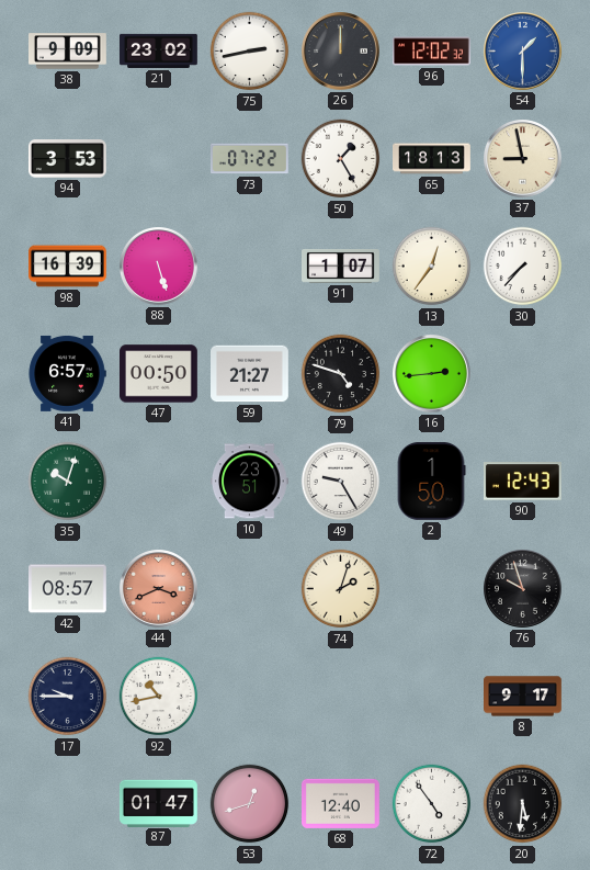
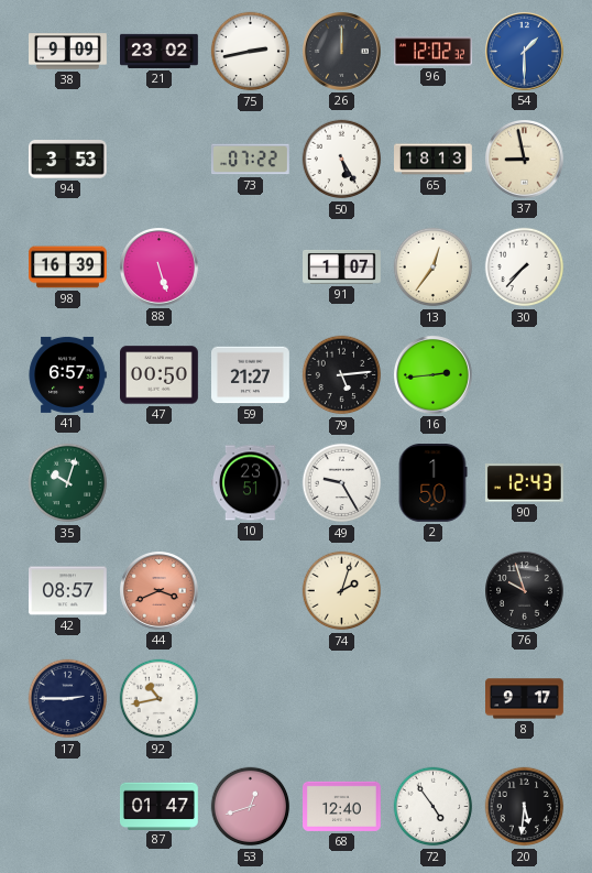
50: 1:25 -> 5:25
79: 4:48 -> 5:14
17: 9:45 -> 2:45
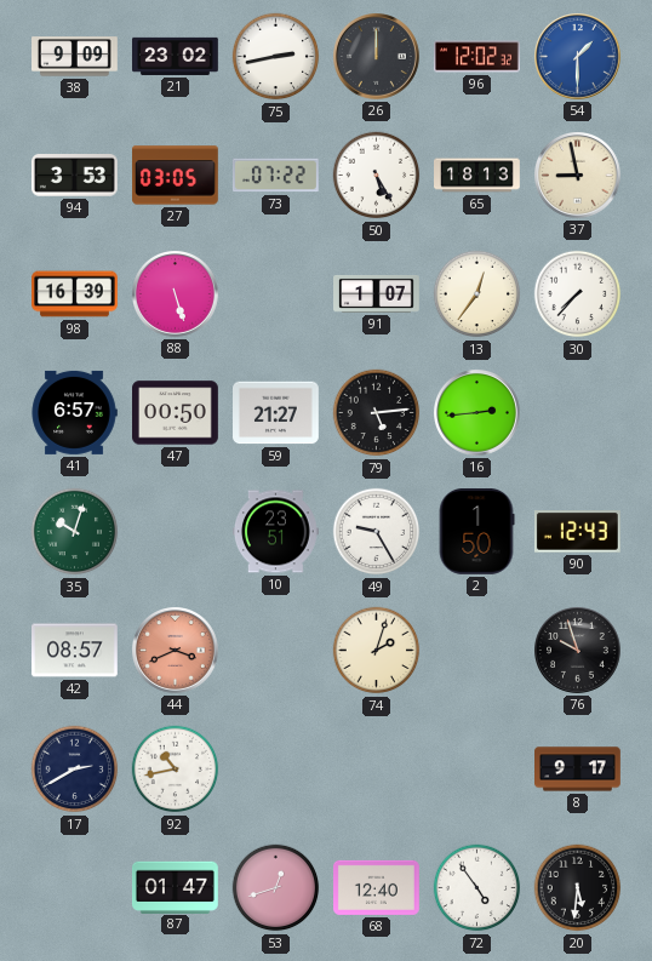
27: none -> 03:05
17: 2:45 -> 2:40
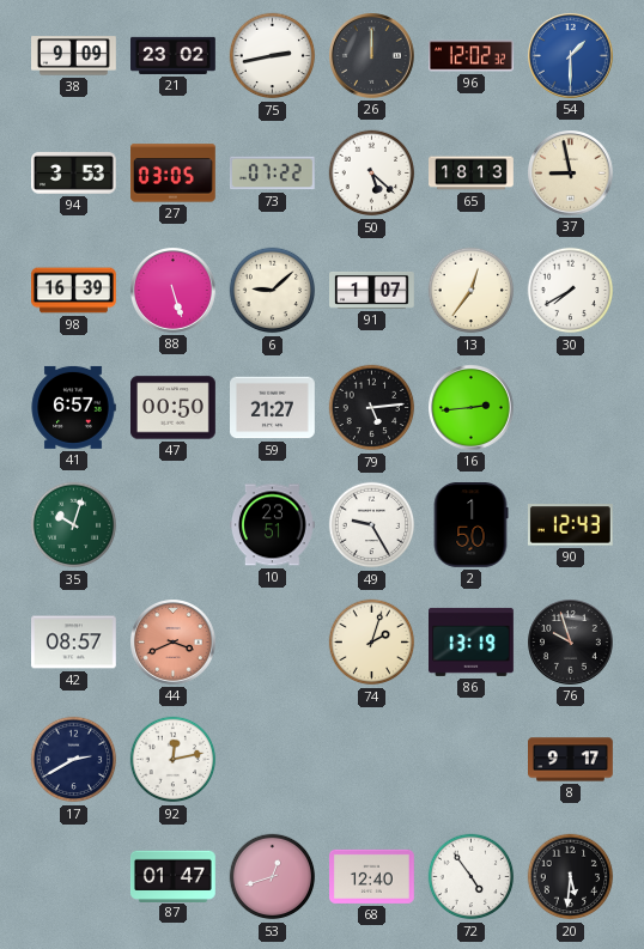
50: 5:25 -> 5:22
6: none -> 9:08
30: 7:37 -> 7:40
86: none -> 13:19
92: 10:43 -> 12:13
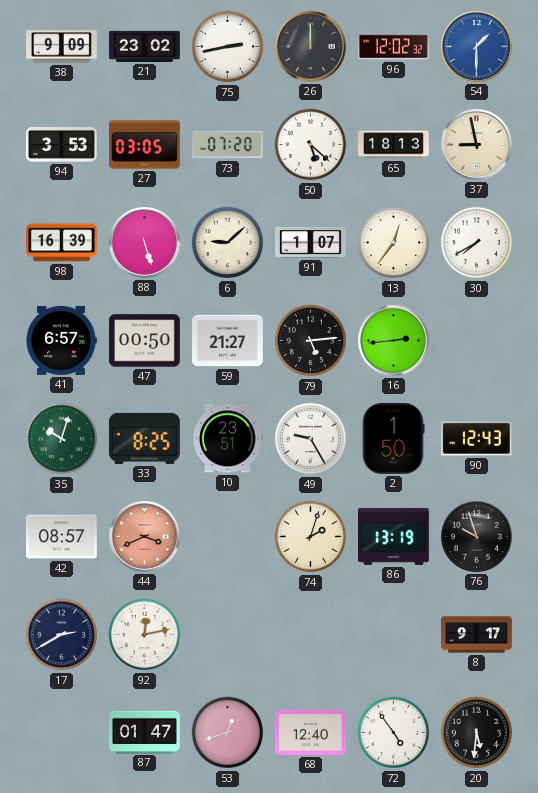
73: 07:22 -> 07:20
33: none -> 8:25
